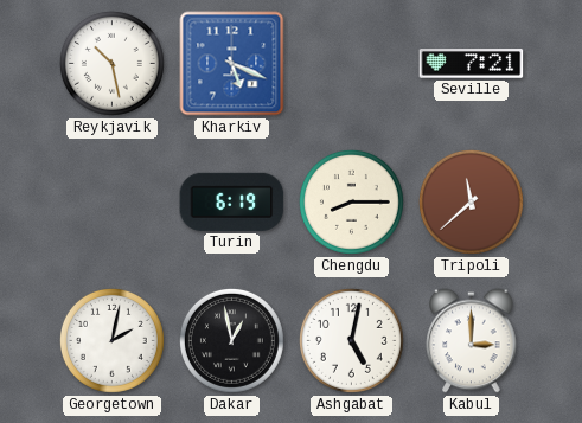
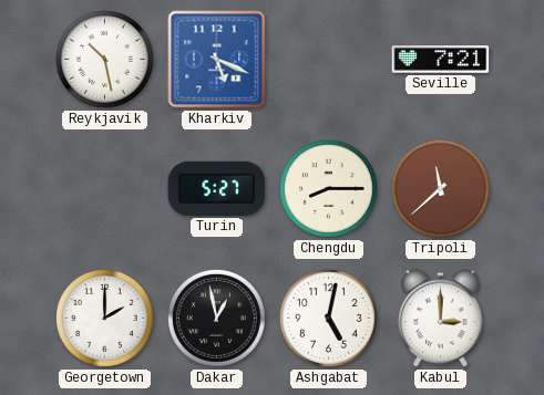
Turin: 6:19 -> 5:27
Georgetown: 2:02 -> 2:00
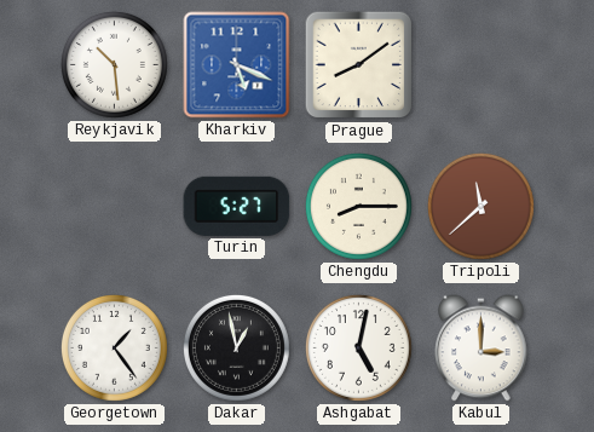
Reykjavik: 10:28 -> 10:29
Prague: none -> 8:09
Seville: 7:21 -> none
Georgetown: 2:00 -> 1:24
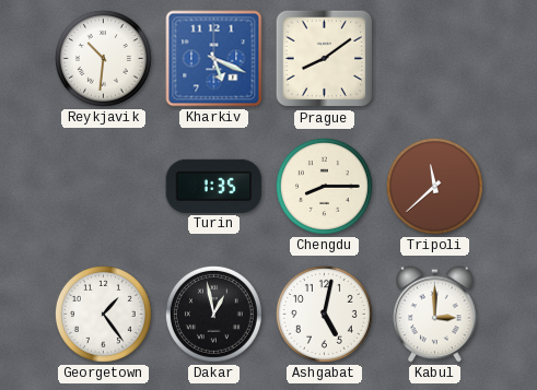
Reykjavik: 10:29 -> 10:31
Turin: 5:27 -> 1:35
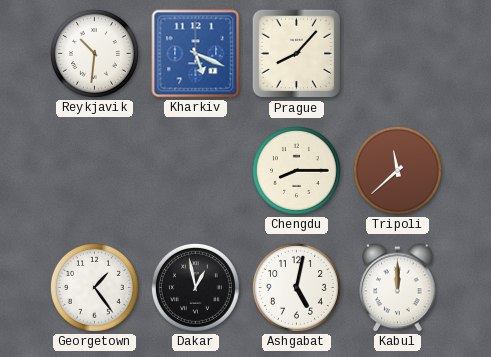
Prague: 8:09 -> 8:07
Turin: 1:35 -> none
Kabul: 3:00 -> 12:00
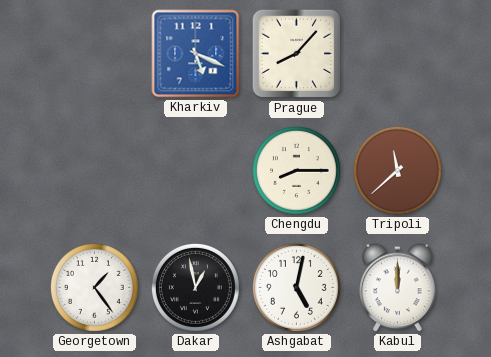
Reykjavik: 10:31 -> none
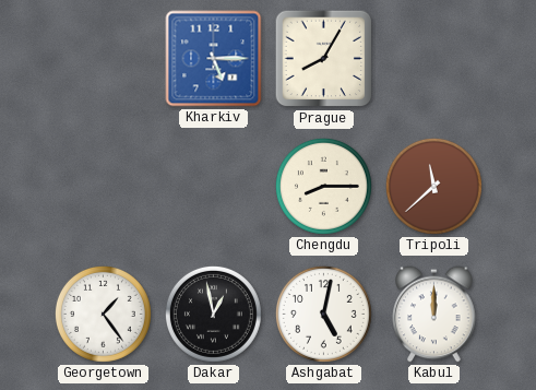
Kharkiv: 5:19 -> 5:15
Prague: 8:07 -> 8:05
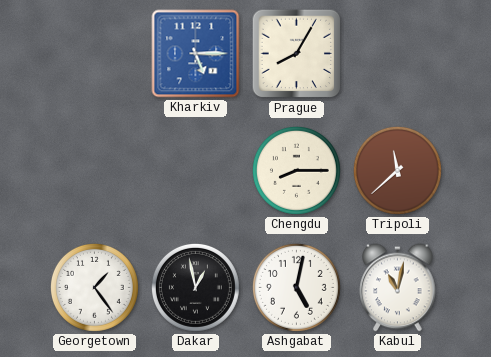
Kabul: 12:00 -> 11:02
